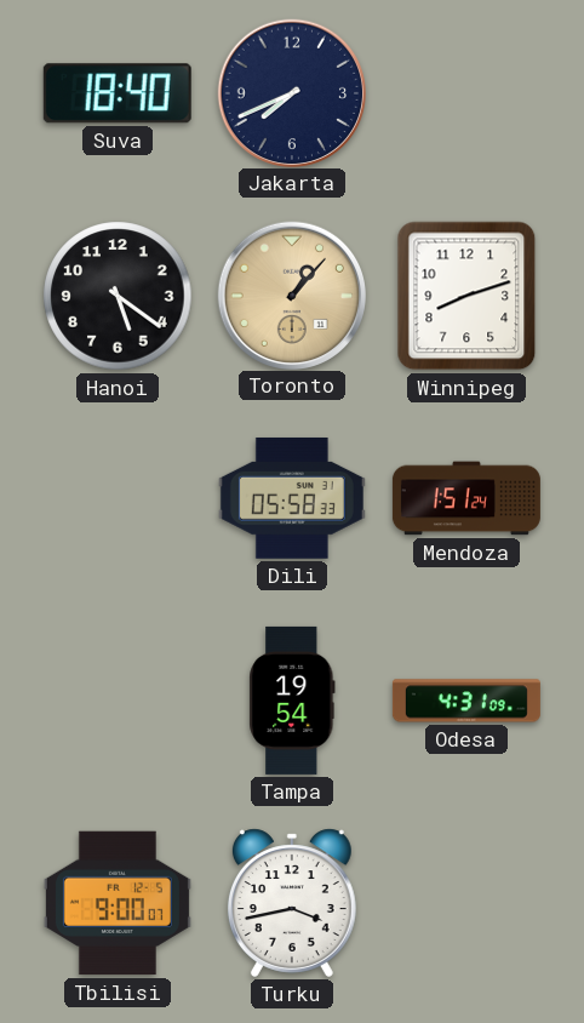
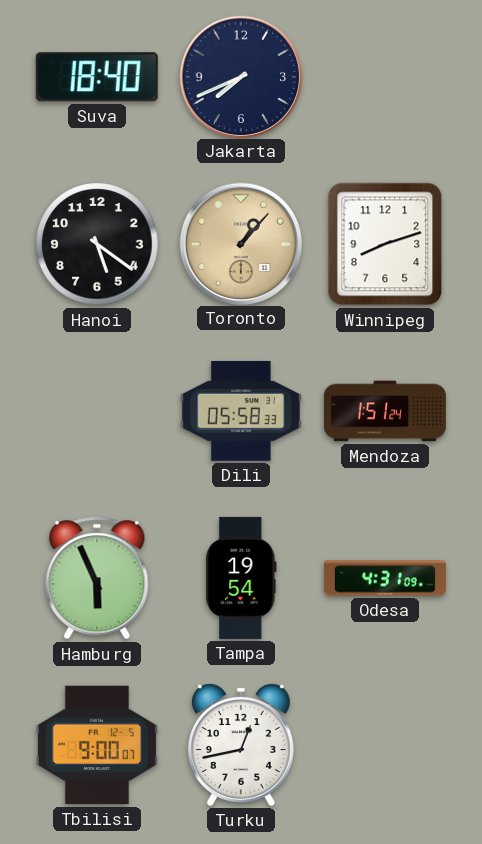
Hamburg: none -> 5:56
Turku: 3:43 -> 12:43
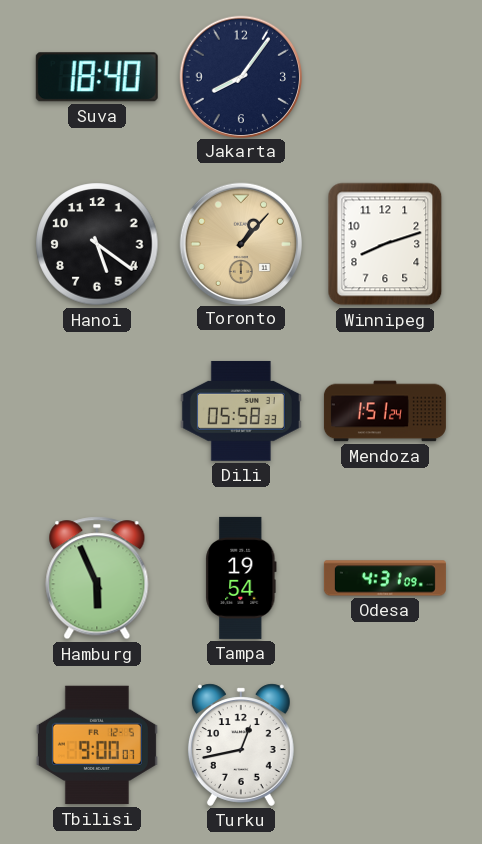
Jakarta: 7:41 -> 8:06
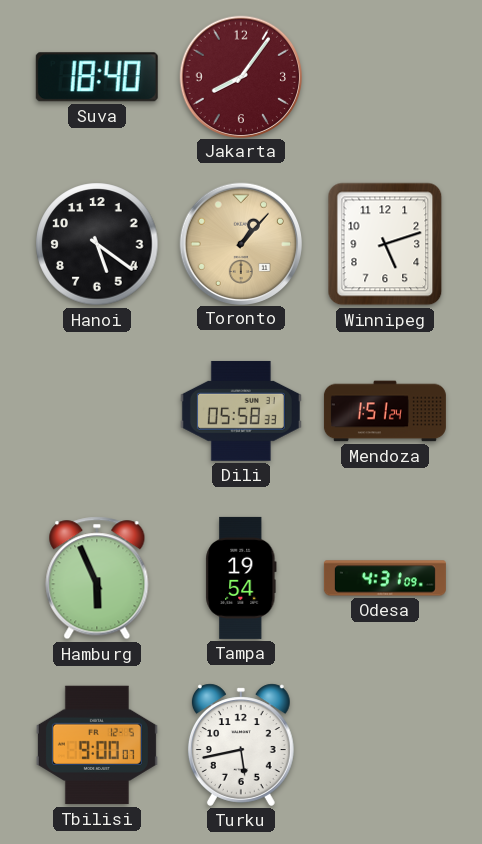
Jakarta dial: navy -> burgundy
Winnipeg: 8:12 -> 5:12
Turku: 12:43 -> 5:43
